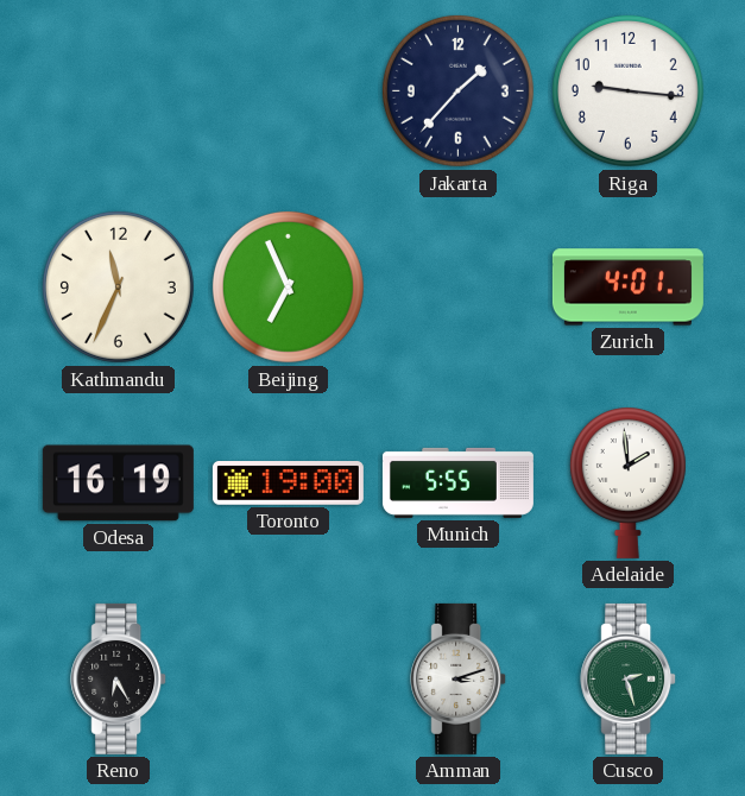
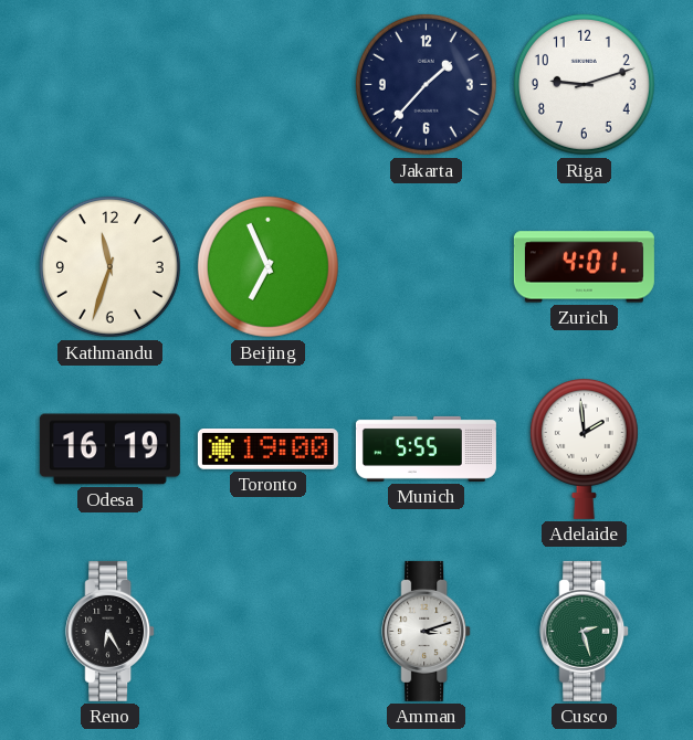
Riga: 9:16 -> 9:12
Kathmandu: 11:34 -> 11:33
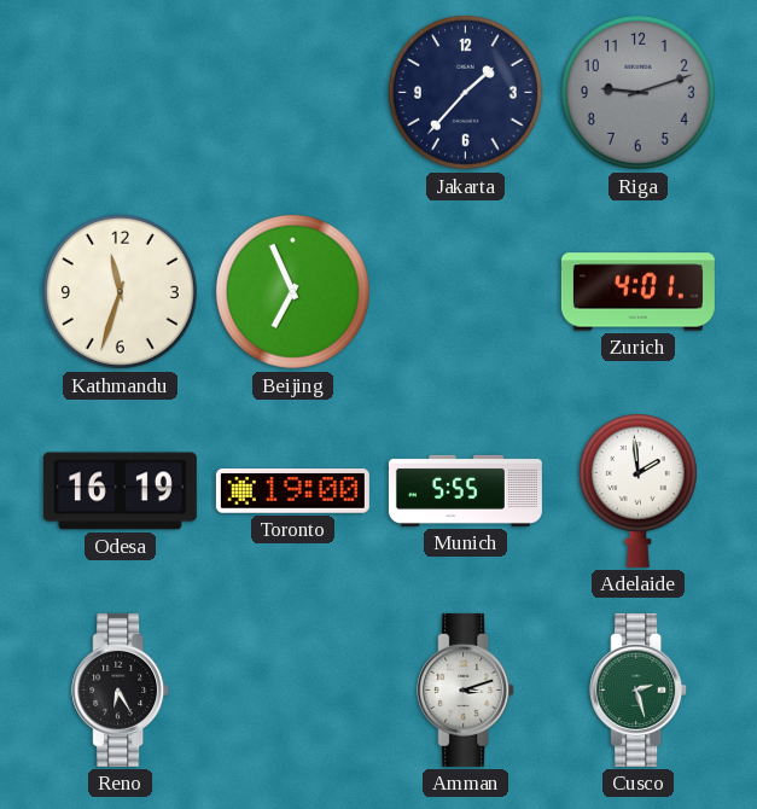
Riga dial: white -> grey
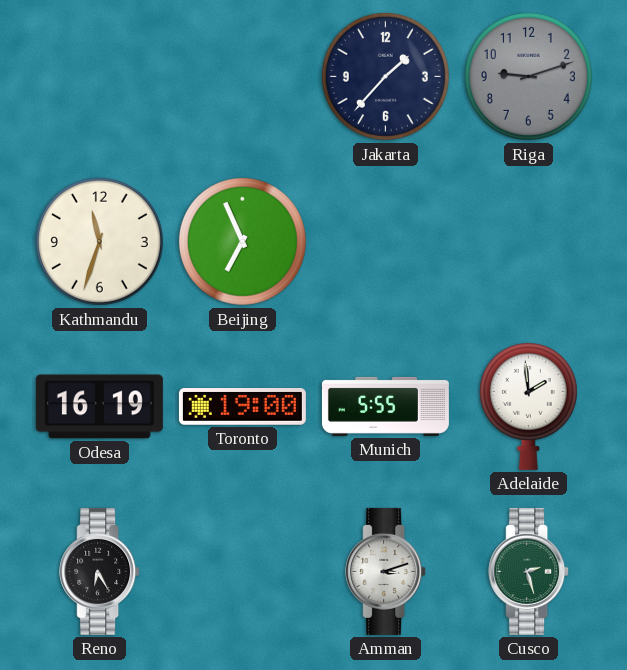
Zurich: 4:01 -> none
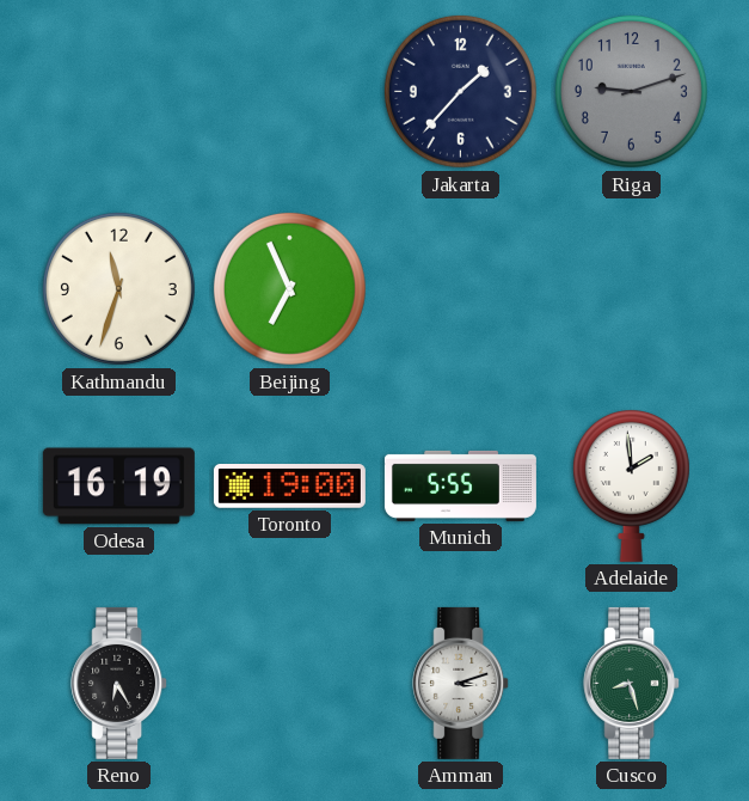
Cusco: 2:27 -> 8:27
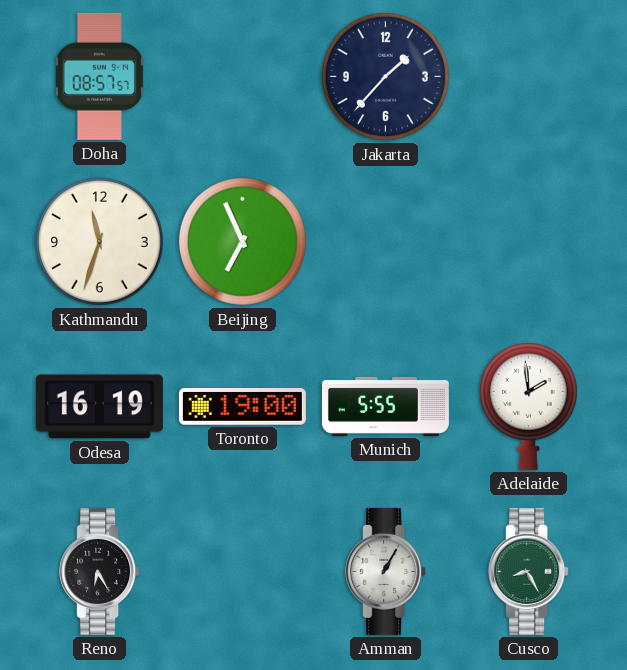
Doha: none -> 08:57
Riga: 9:12 -> none
Amman: 3:12 -> 1:05
Cusco: 8:27 -> 8:25
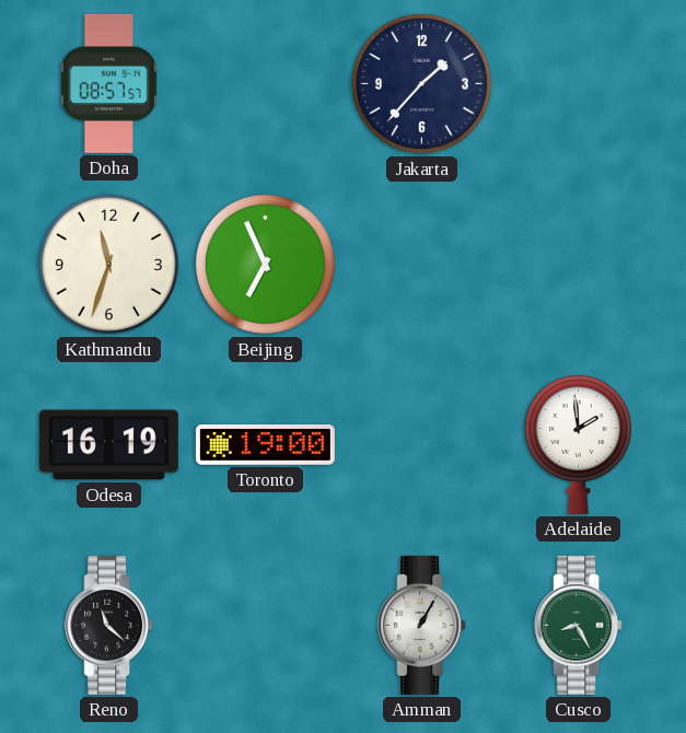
Munich: 5:55 -> none
Reno: 6:25 -> 11:22
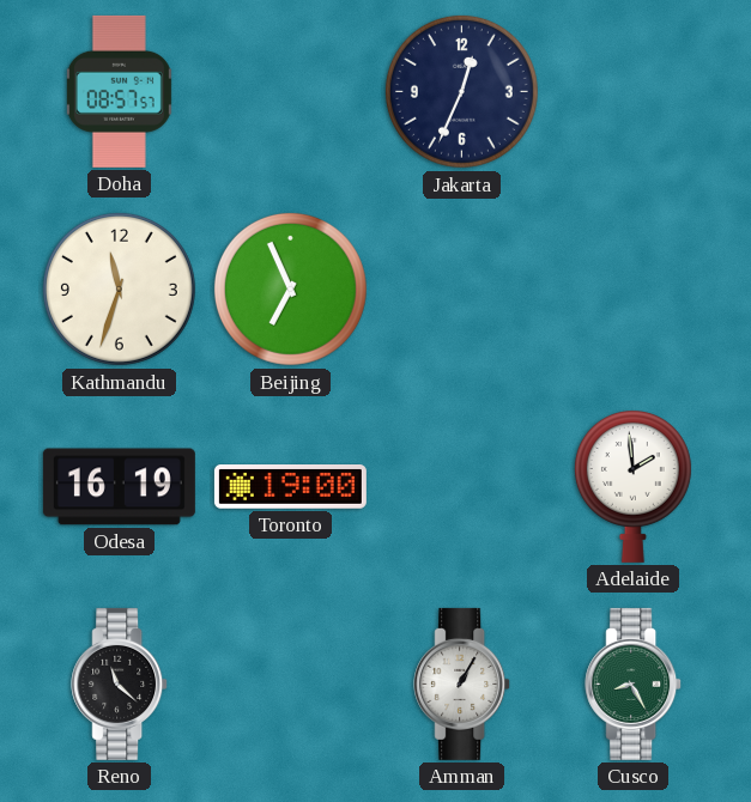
Jakarta: 1:37 -> 12:34
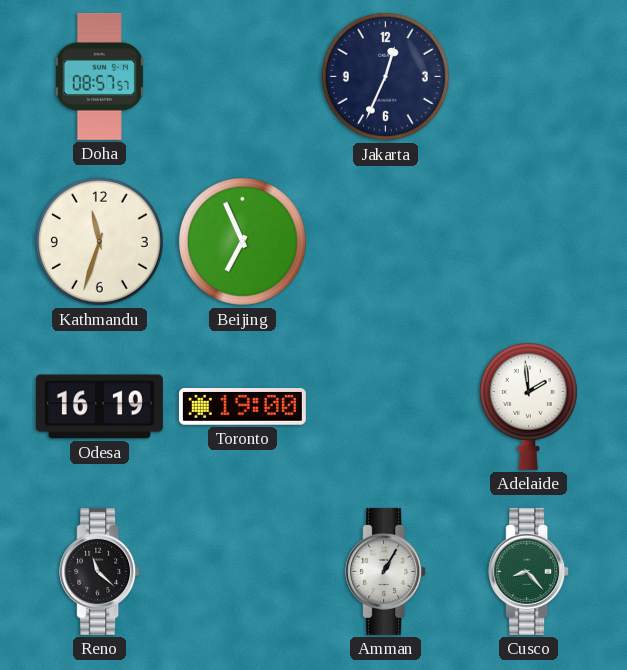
Cusco: 8:25 -> 8:23
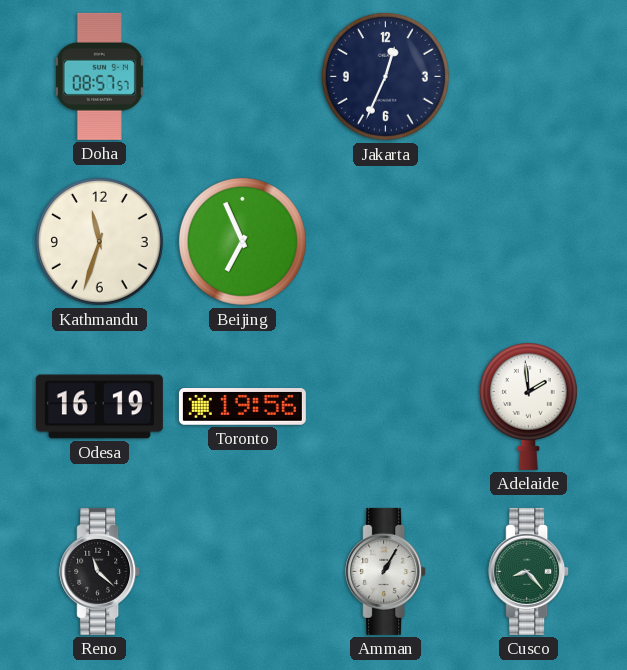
Toronto: 19:00 -> 19:56
